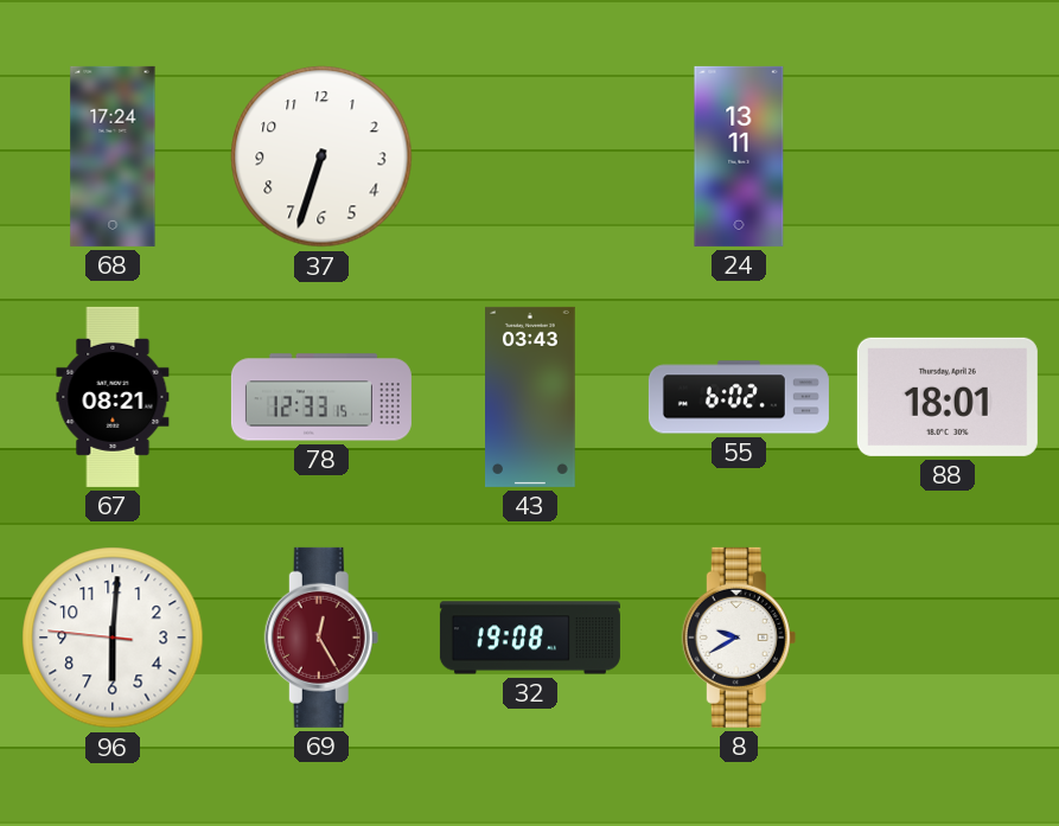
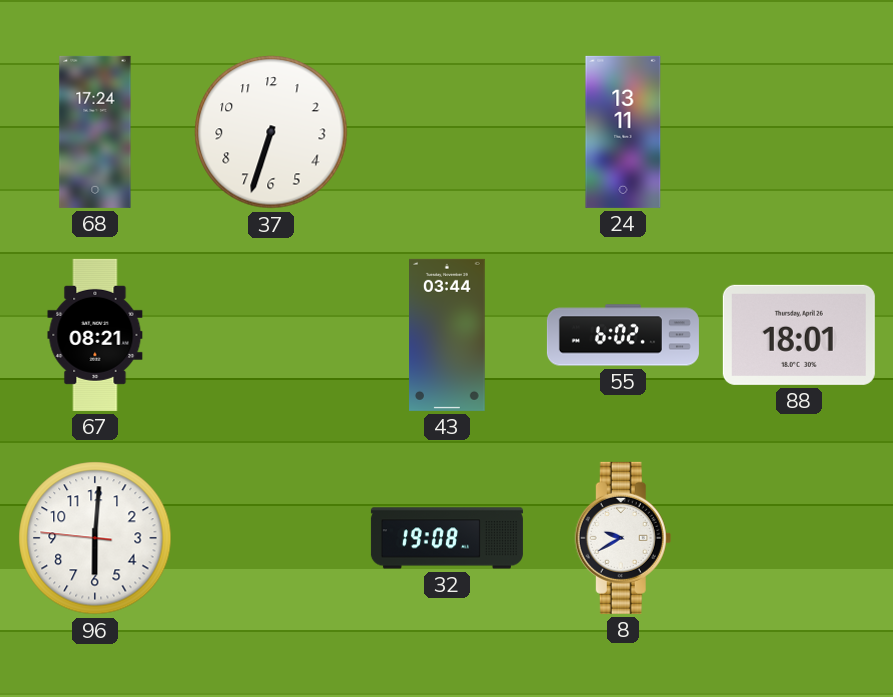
78: 12:33 -> none
43: 03:43 -> 03:44
69: 12:25 -> none
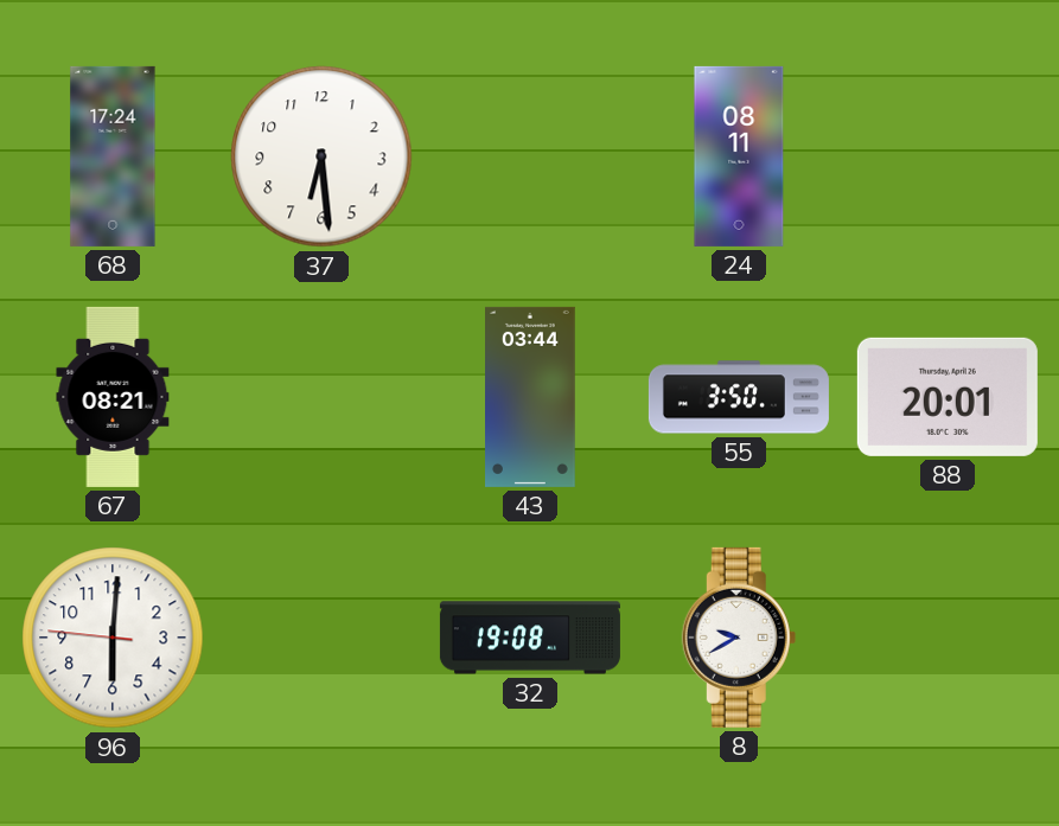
37: 6:33 -> 6:29
24: 13:11 -> 08:11
55: 6:02 -> 3:50
88: 18:01 -> 20:01
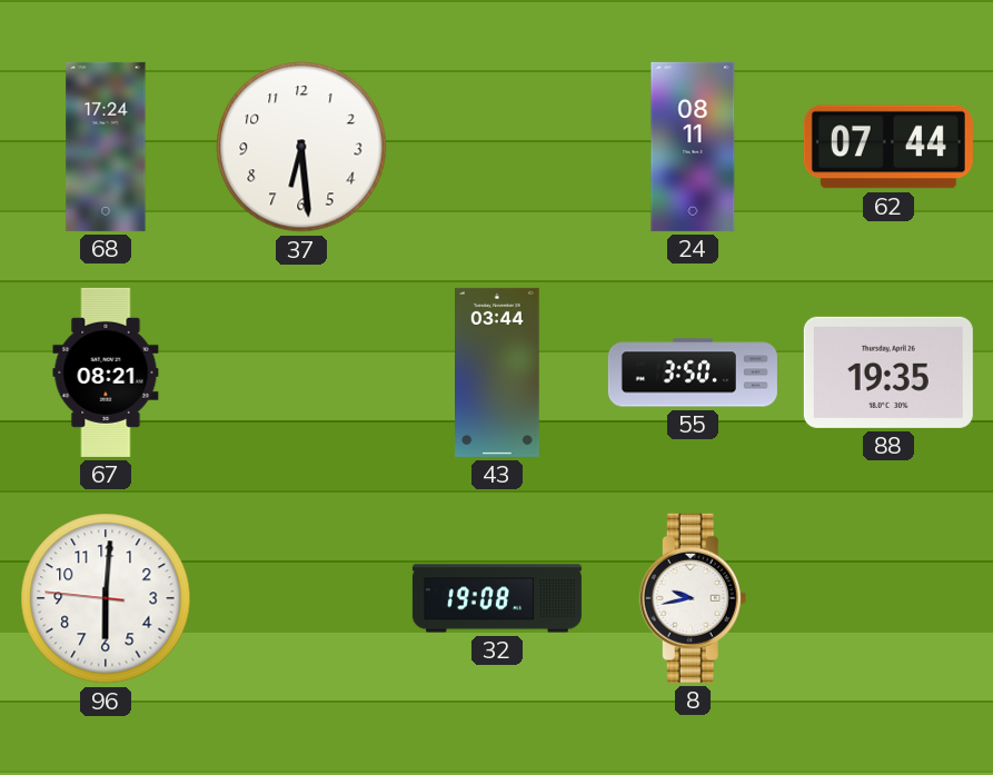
62: none -> 07:44
88: 20:01 -> 19:35
8: 9:40 -> 9:43
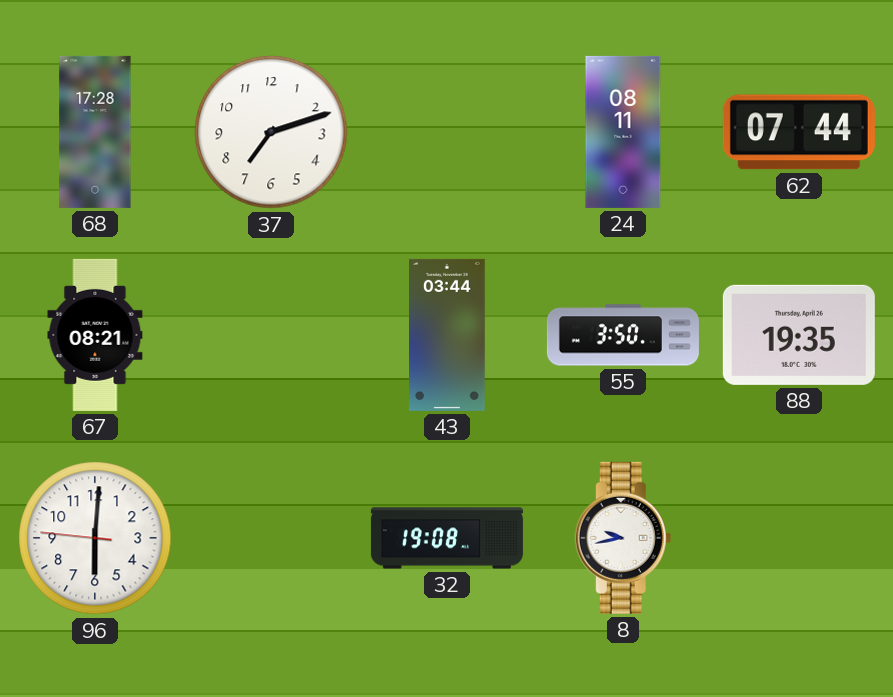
68: 17:24 -> 17:28
37: 6:29 -> 7:12
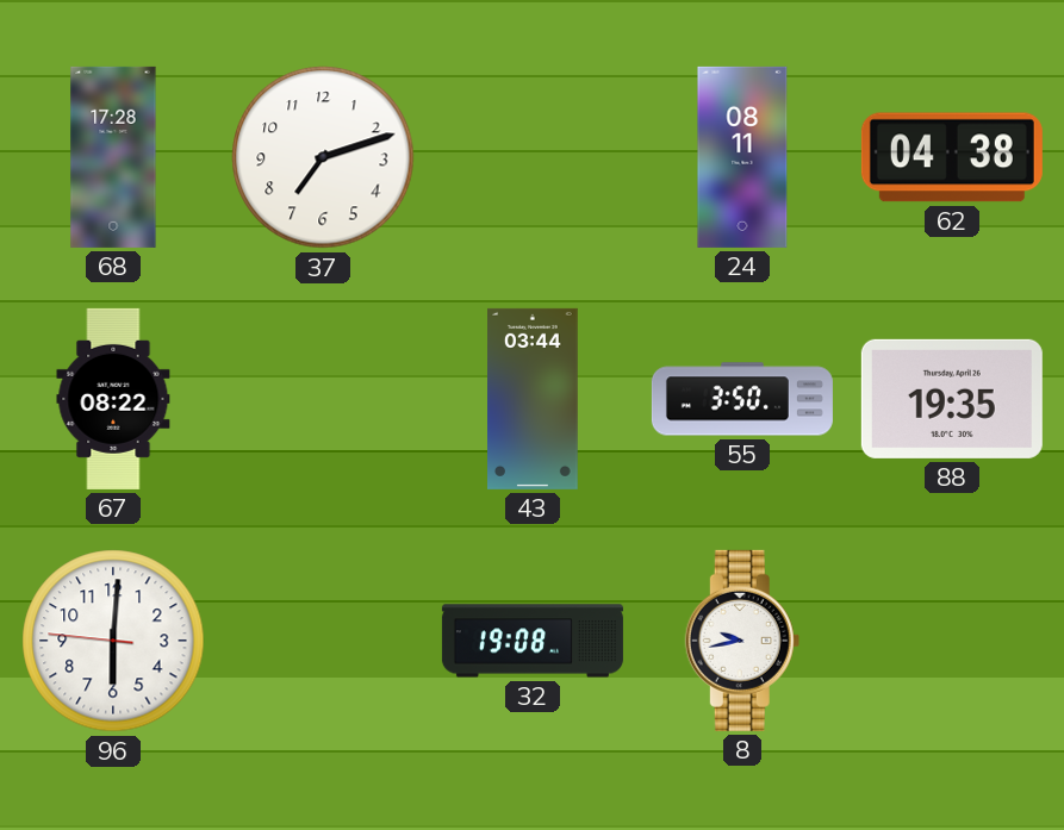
62: 07:44 -> 04:38
67: 08:21 -> 08:22
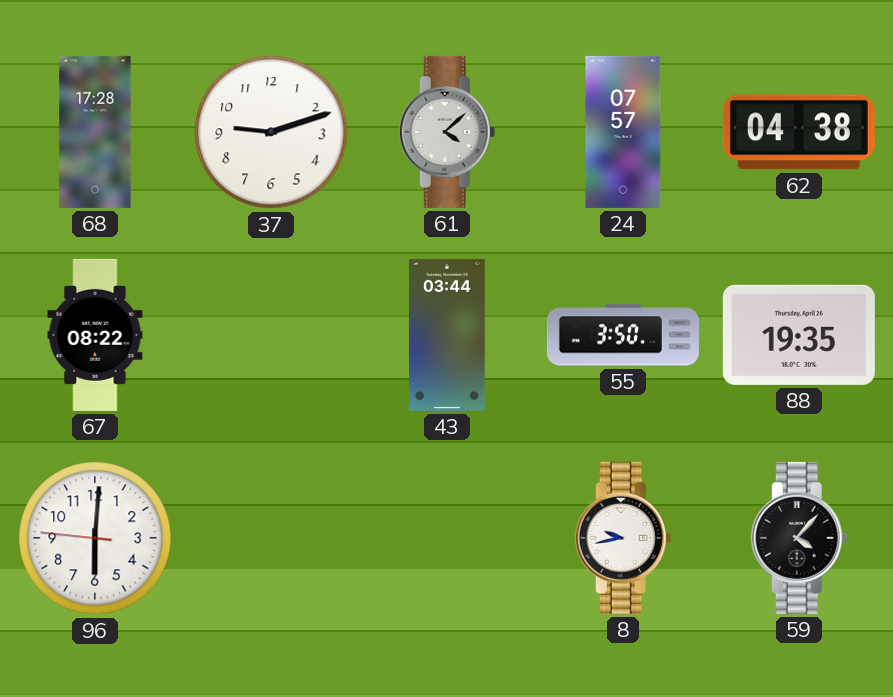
37: 7:12 -> 9:12
61: none -> 4:08
24: 08:11 -> 07:57
32: 19:08 -> none
59: none -> 4:07
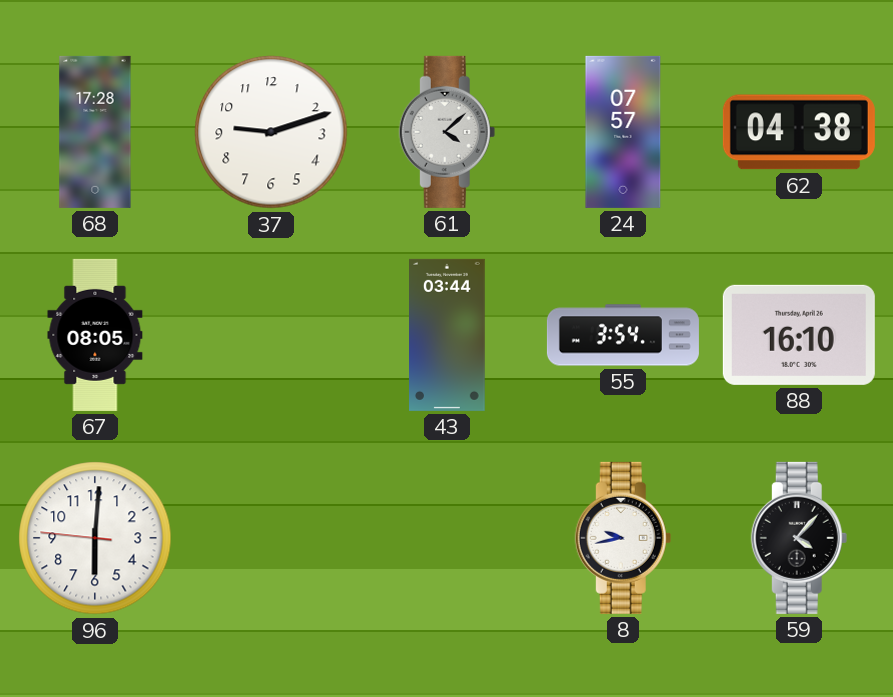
67: 08:22 -> 08:05
55: 3:50 -> 3:54
88: 19:35 -> 16:10
